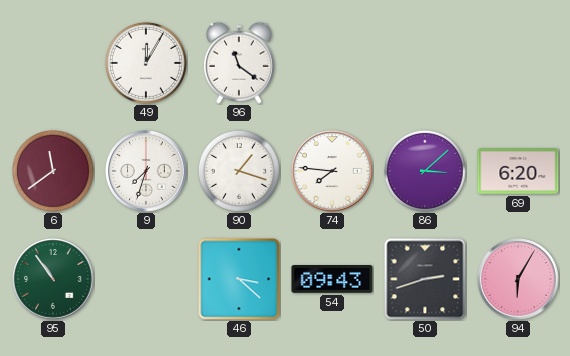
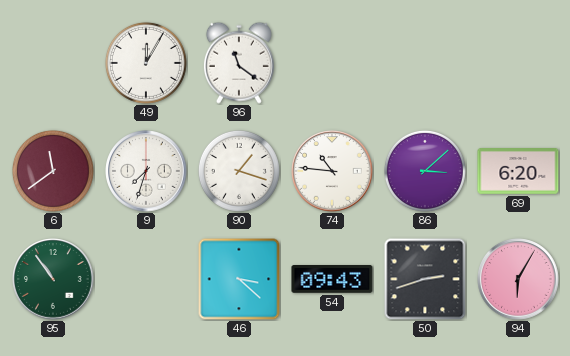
74: 7:46 -> 10:46
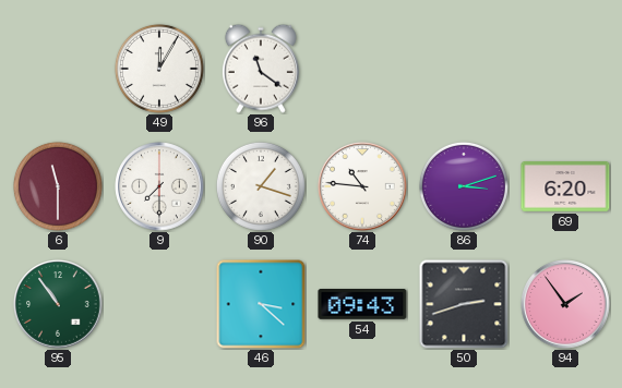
6: 11:39 -> 11:30
9: 7:33 -> 7:30
86: 3:08 -> 3:12
94: 6:05 -> 1:54
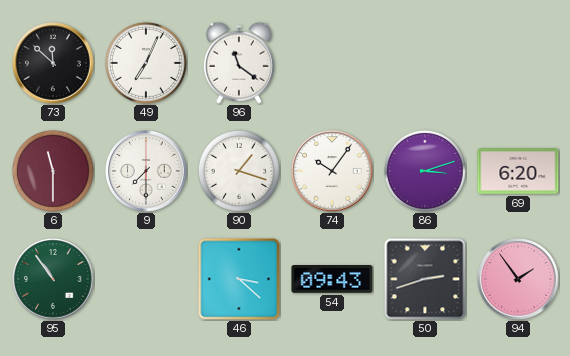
73: none -> 11:52
49: 12:05 -> 7:04
74: 10:46 -> 10:06
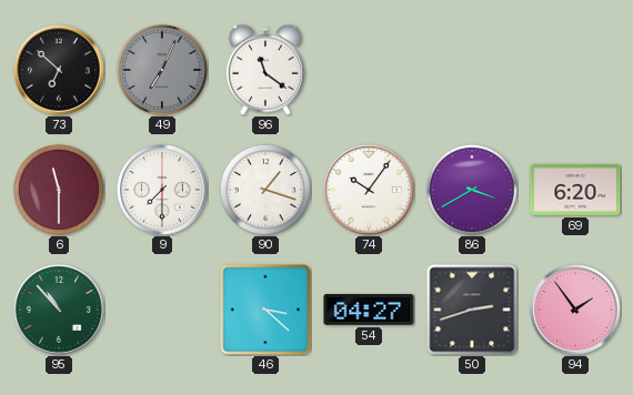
73: 11:52 -> 6:52
49 dial: white -> grey
86: 3:12 -> 3:40
95: 10:54 -> 10:53
54: 09:43 -> 04:27
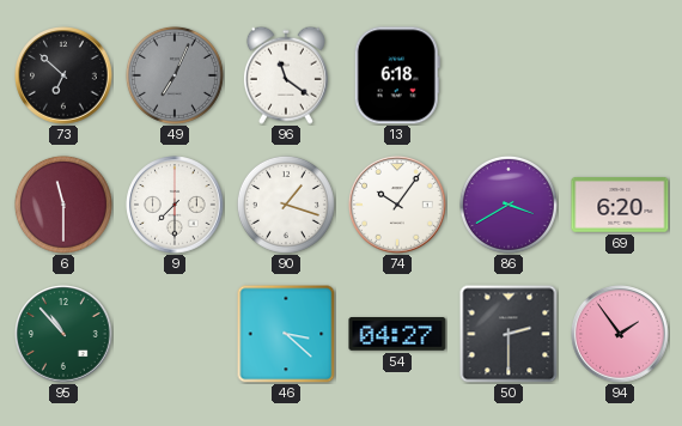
13: none -> 6:18
50: 2:42 -> 2:30
